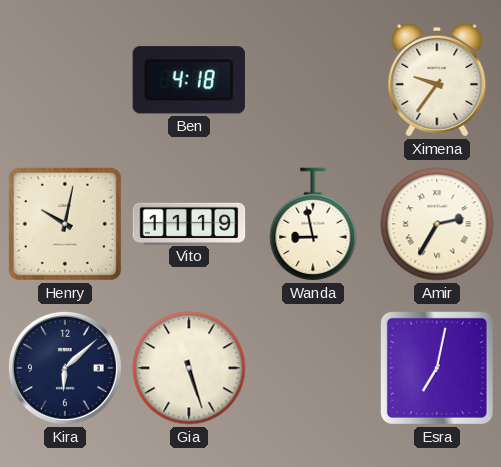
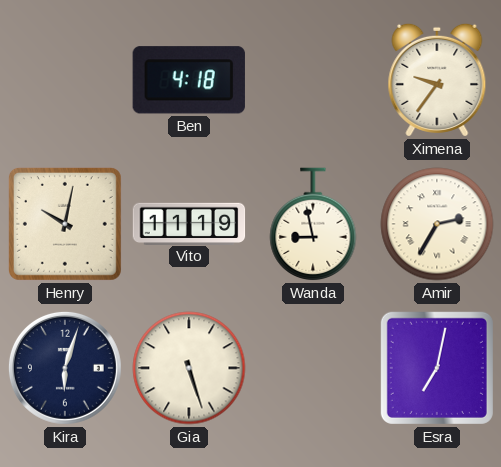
Kira: 6:08 -> 6:03
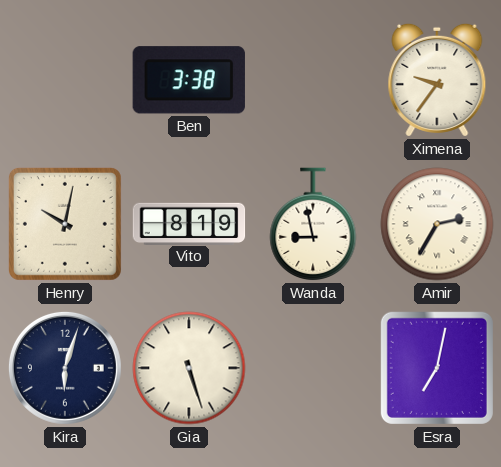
Ben: 4:18 -> 3:38
Vito: 11:19 -> 8:19
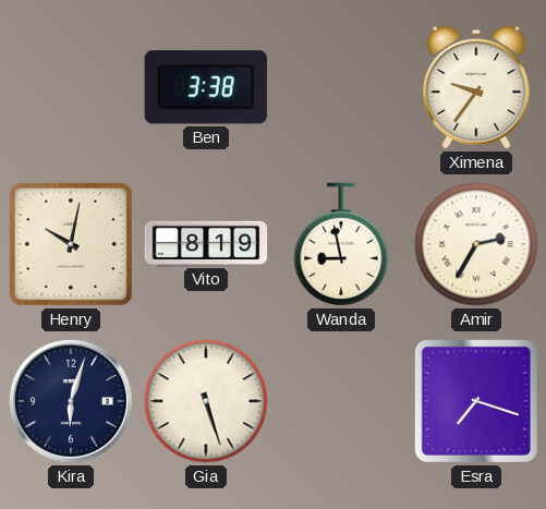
Esra: 7:02 -> 7:18
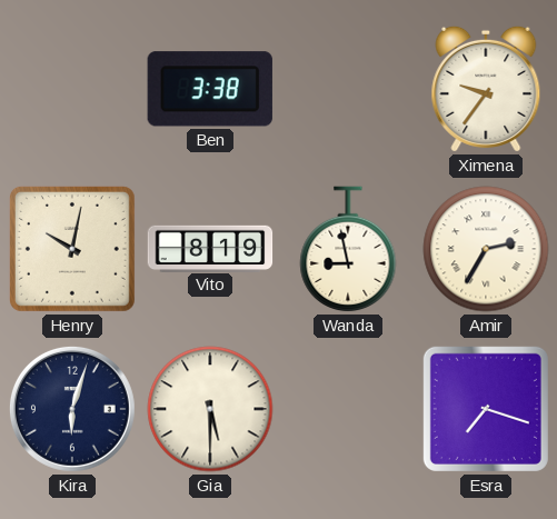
Gia: 5:27 -> 5:30
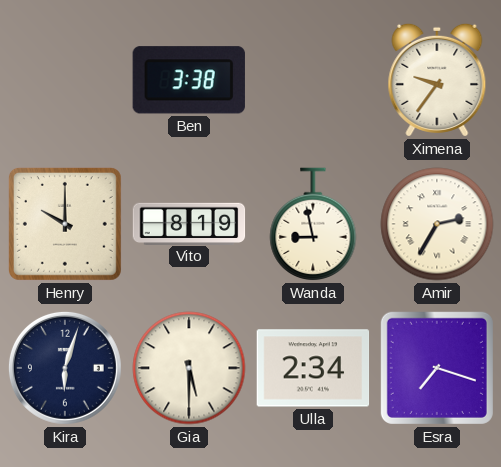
Henry: 10:02 -> 10:00
Ulla: none -> 2:34
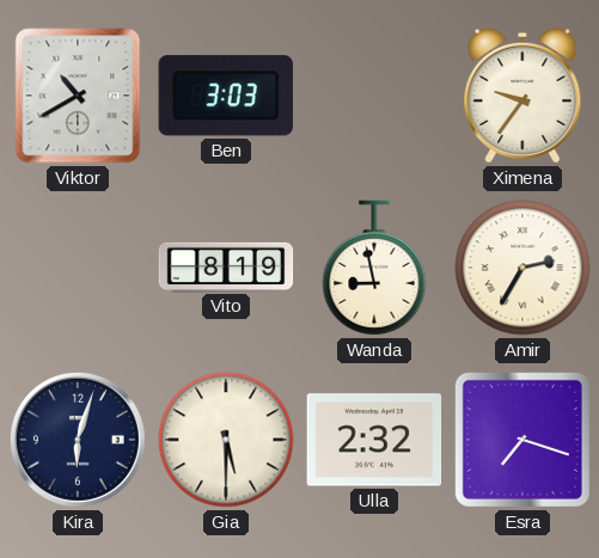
Viktor: none -> 10:40
Ben: 3:38 -> 3:03
Henry: 10:00 -> none
Ulla: 2:34 -> 2:32
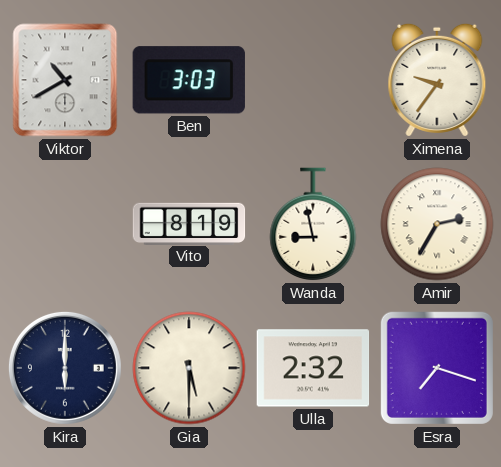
Kira: 6:03 -> 6:00
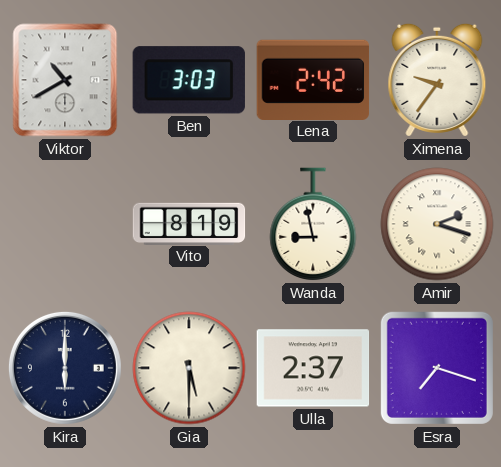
Lena: none -> 2:42
Amir: 2:35 -> 2:18
Ulla: 2:32 -> 2:37
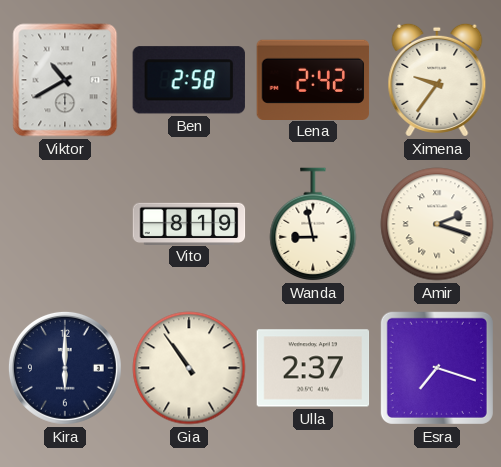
Ben: 3:03 -> 2:58
Gia: 5:30 -> 10:54
